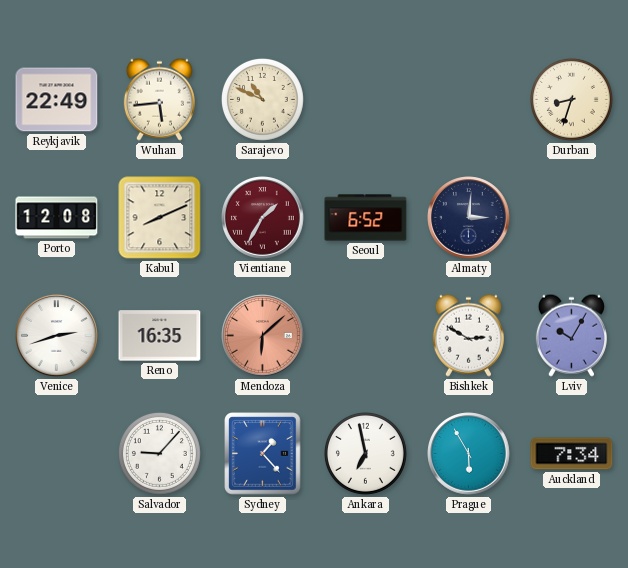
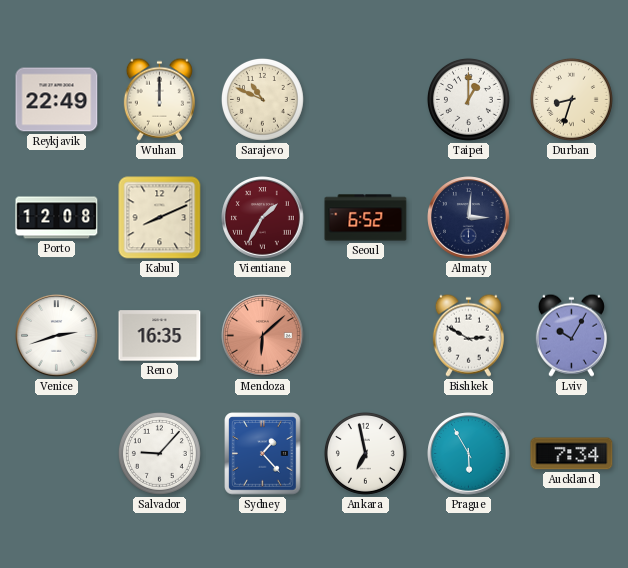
Wuhan: 5:44 -> 12:00
Taipei: none -> 1:00
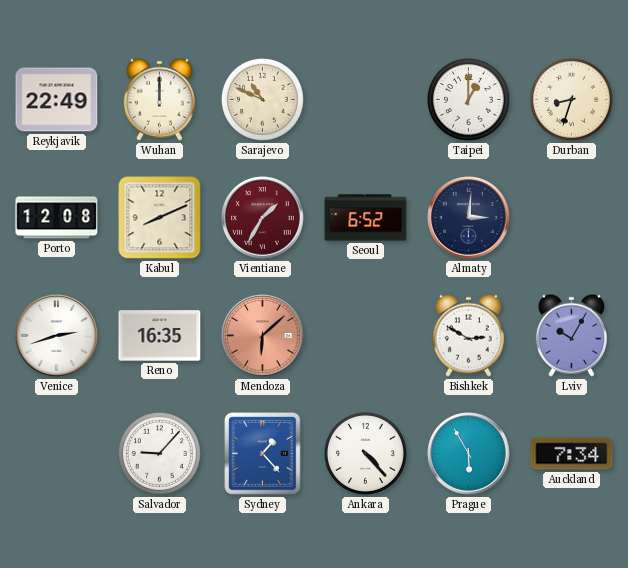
Ankara: 6:58 -> 4:23
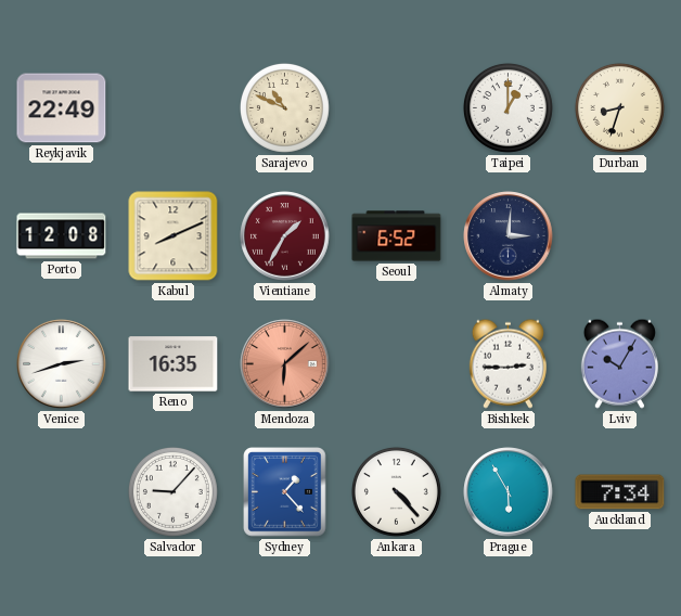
Wuhan: 12:00 -> none
Bishkek: 2:50 -> 2:45
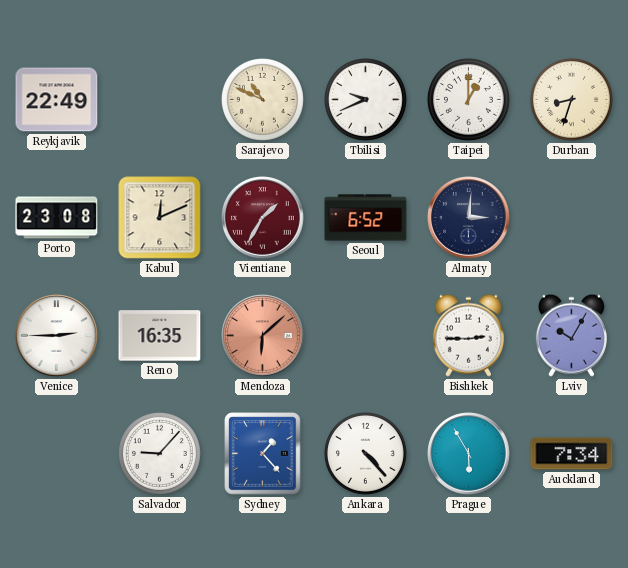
Tbilisi: none -> 9:41
Porto: 12:08 -> 23:08
Kabul: 8:11 -> 12:11
Venice: 2:42 -> 2:45
